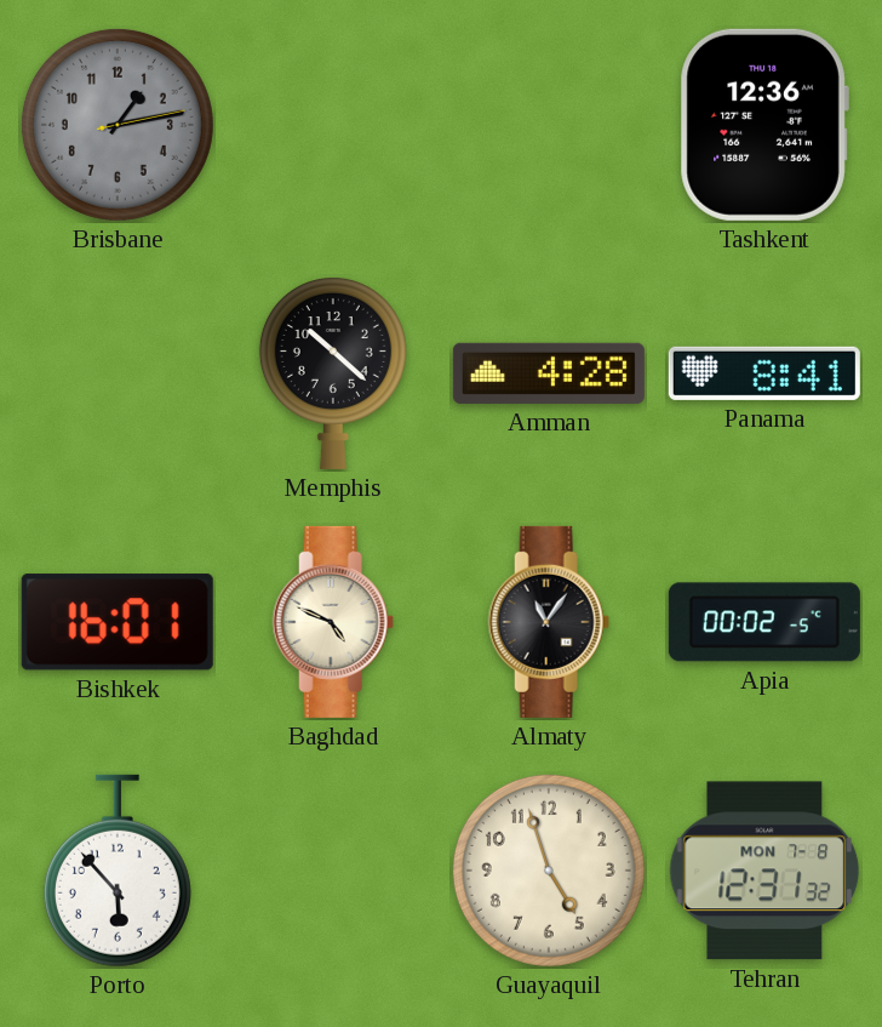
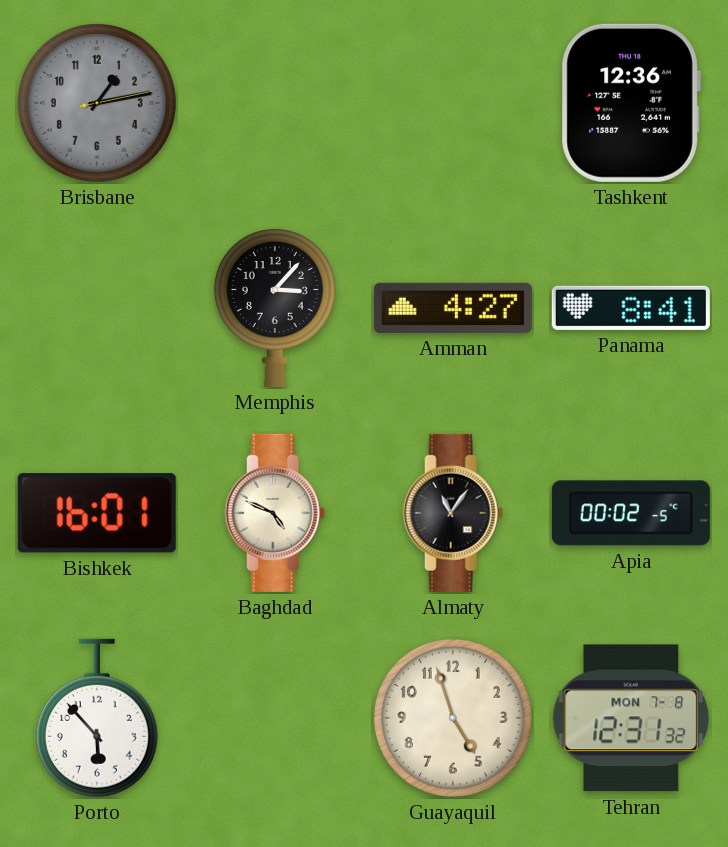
Memphis: 10:22 -> 3:07
Amman: 4:28 -> 4:27
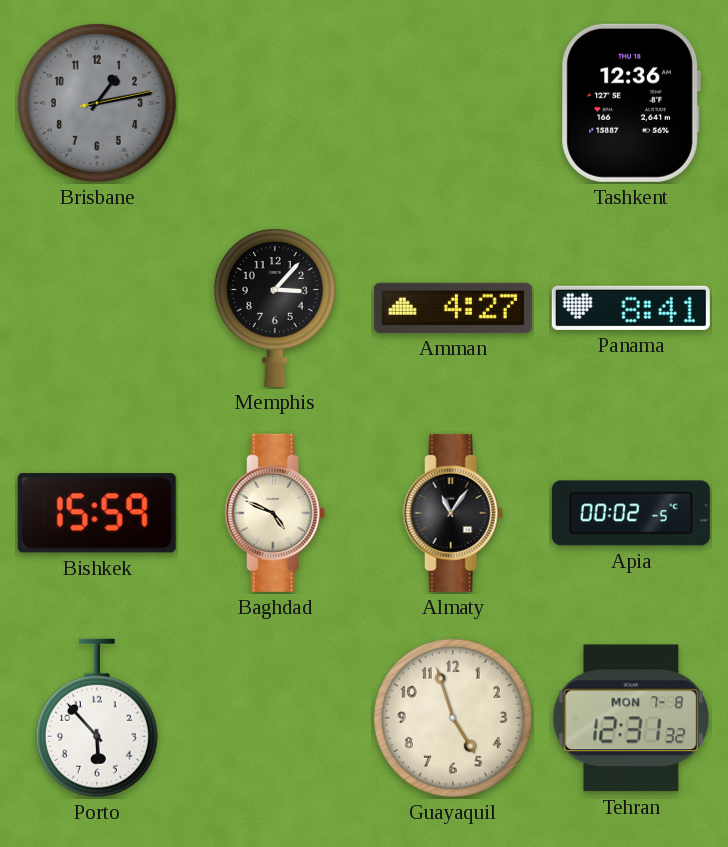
Bishkek: 16:01 -> 15:59
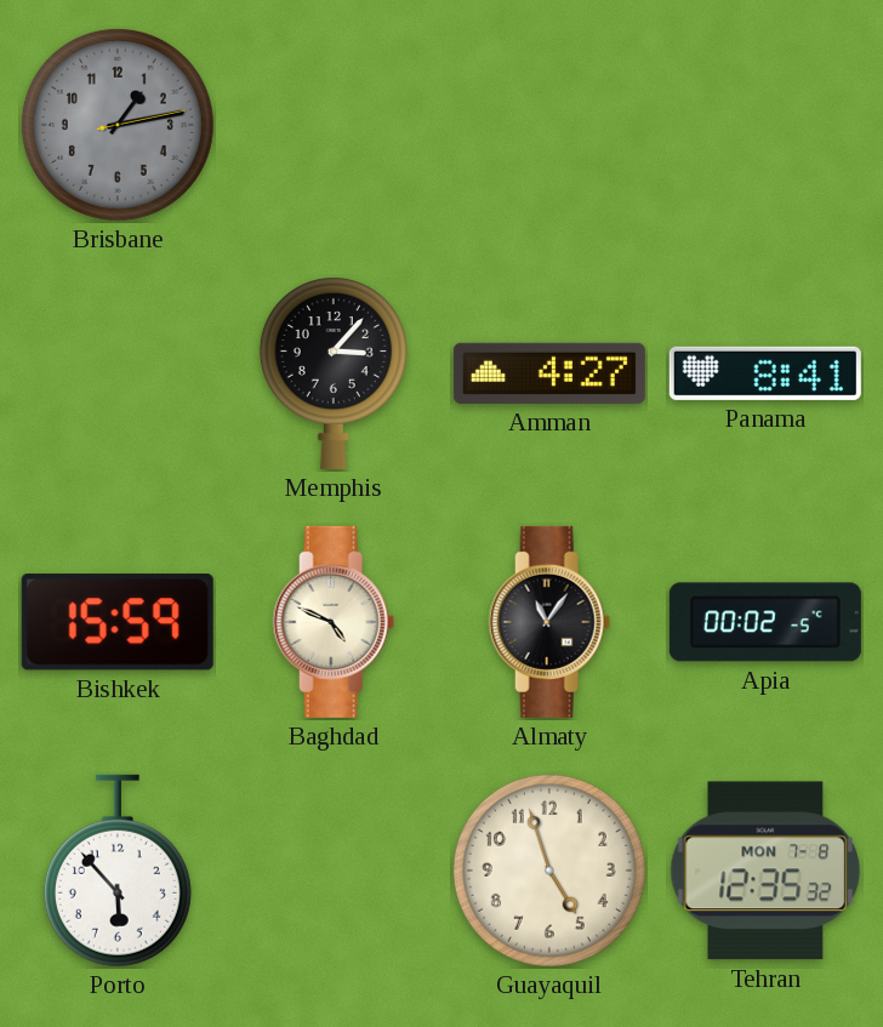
Tashkent: 12:36 -> none
Tehran: 12:31 -> 12:35
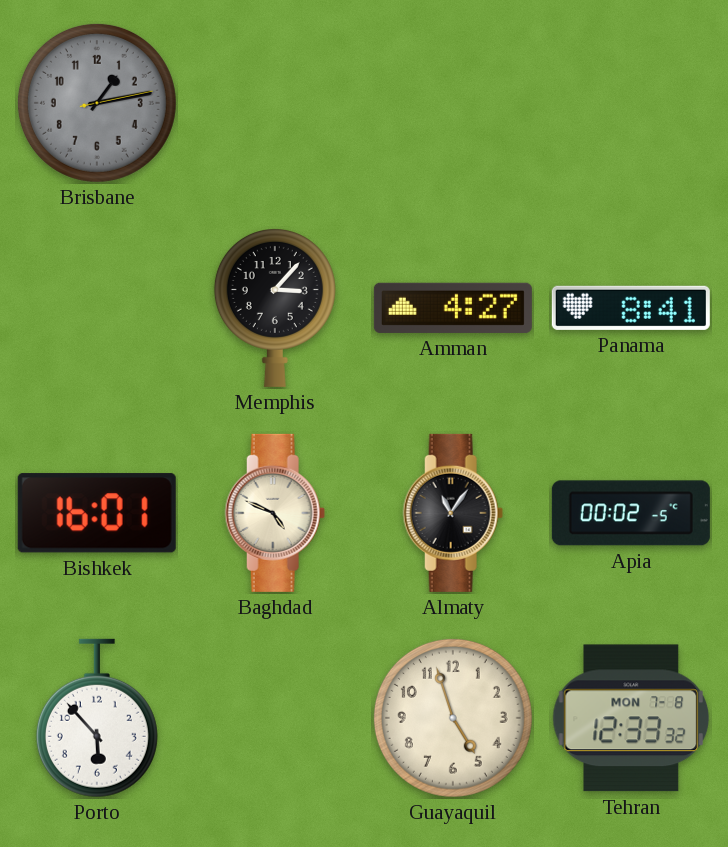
Bishkek: 15:59 -> 16:01
Tehran: 12:35 -> 12:33
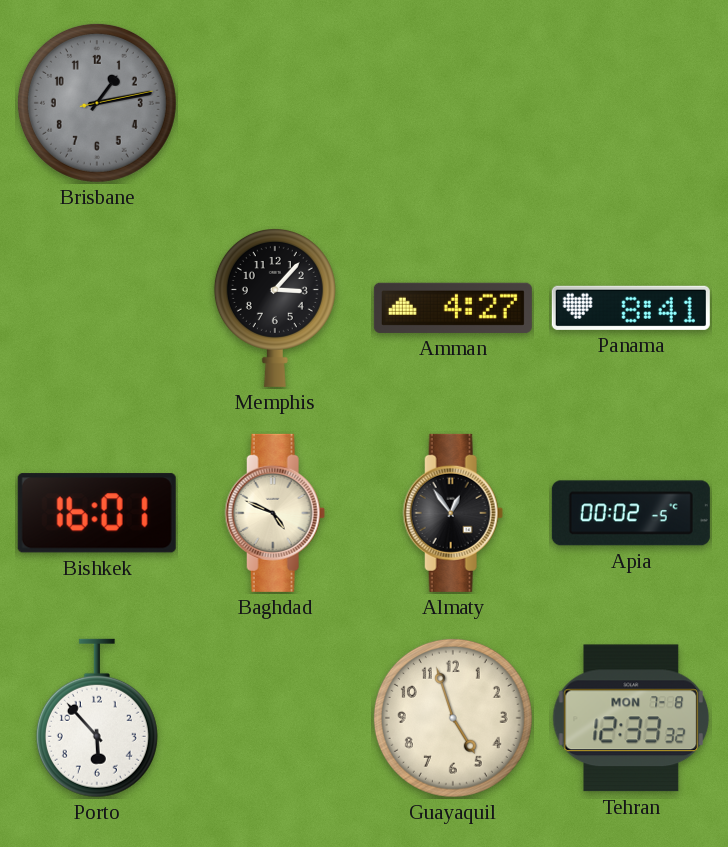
Almaty: 11:06 -> 12:54
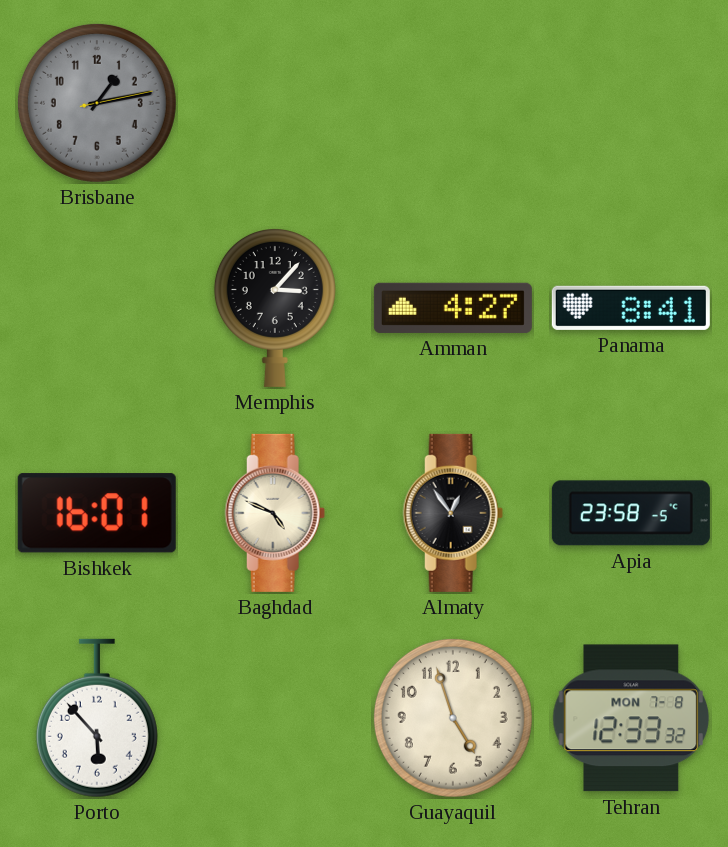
Apia: 00:02 -> 23:58
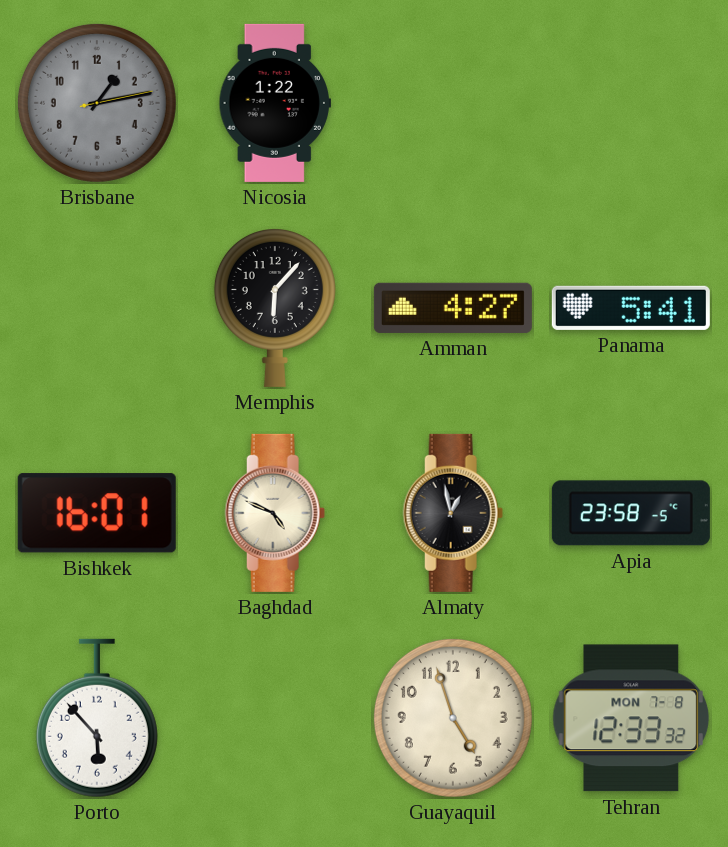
Nicosia: none -> 1:22
Memphis: 3:07 -> 6:07
Panama: 8:41 -> 5:41
Almaty: 12:54 -> 12:58
